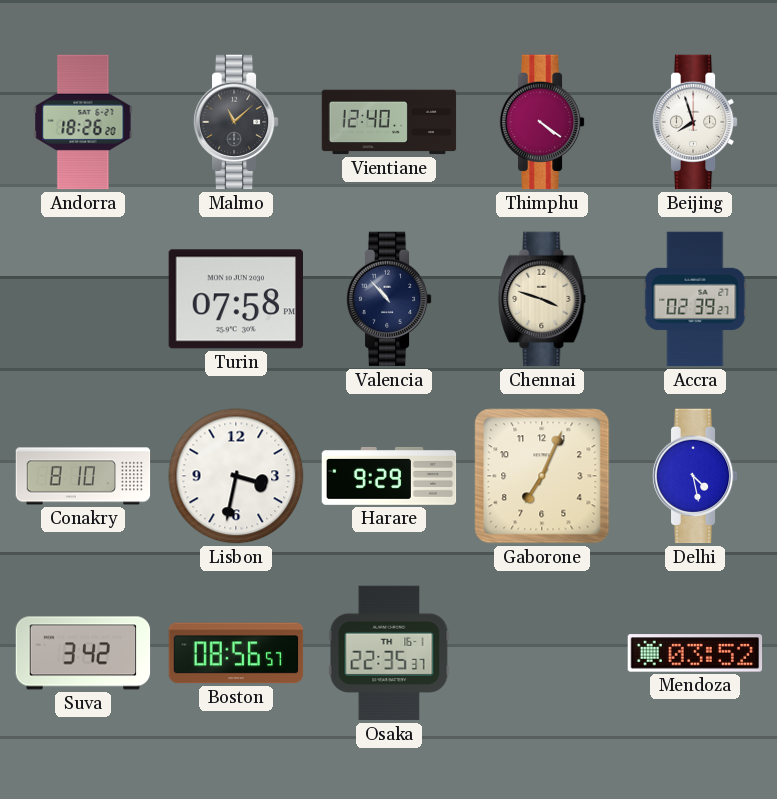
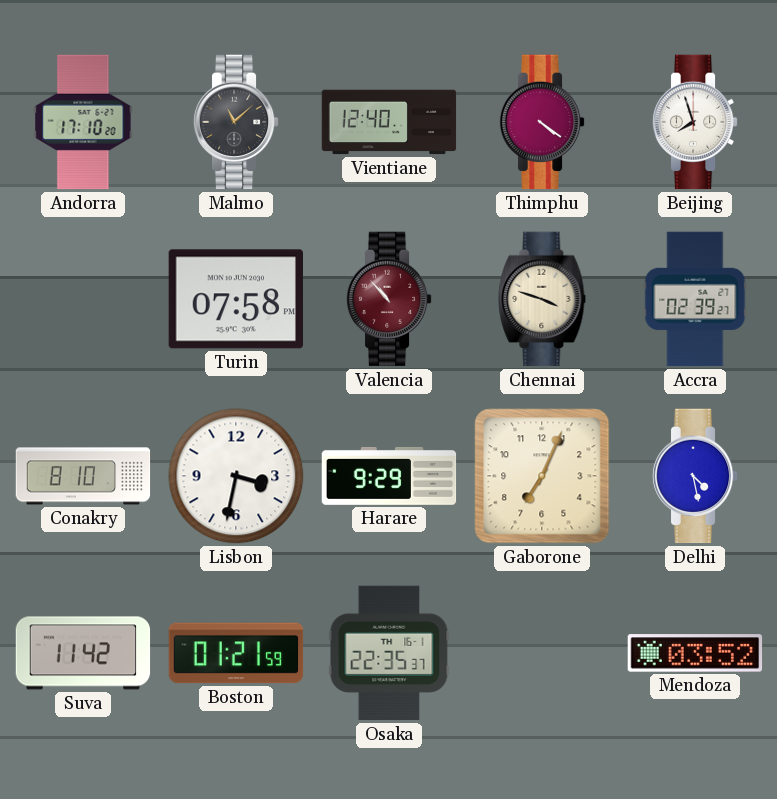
Andorra: 18:26 -> 17:10
Valencia dial: navy -> burgundy
Suva: 3:42 -> 11:42
Boston: 08:56 -> 01:21
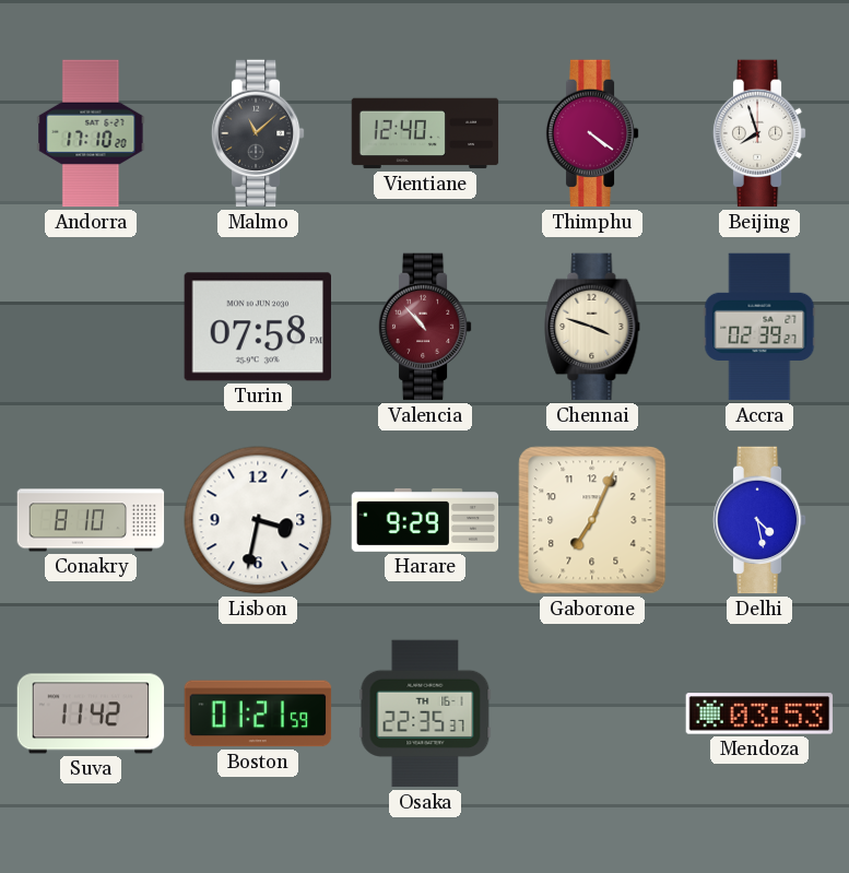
Mendoza: 03:52 -> 03:53
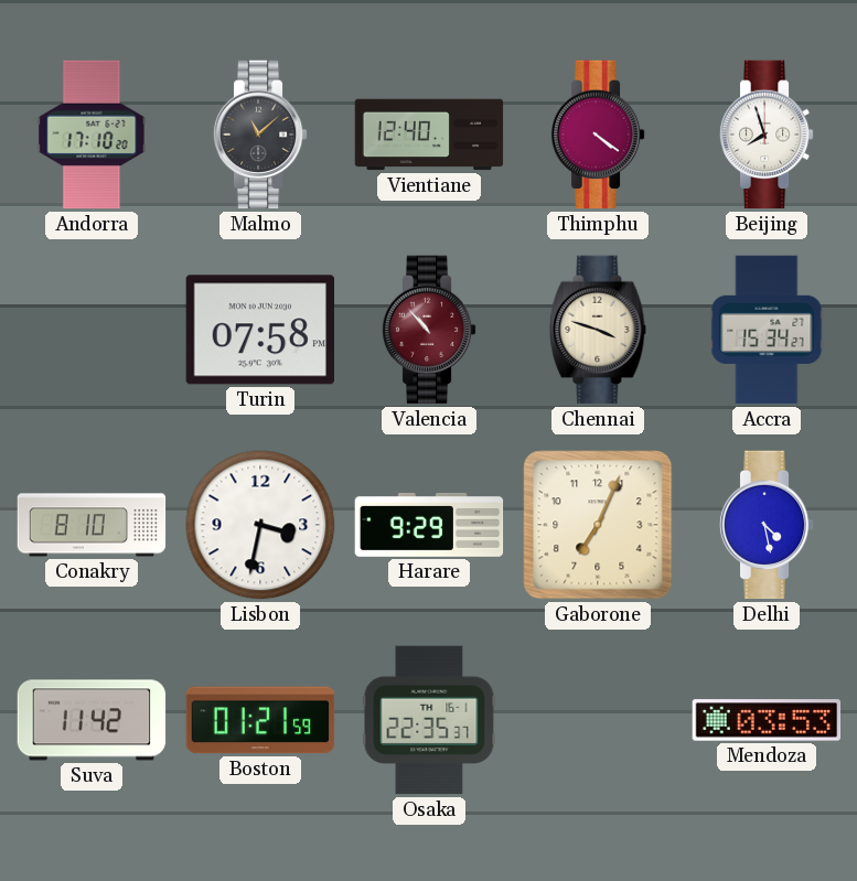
Accra: 02:39 -> 15:34
